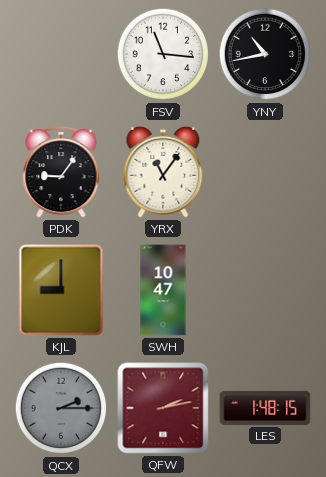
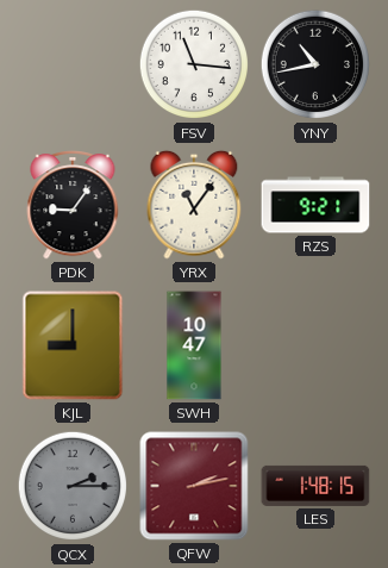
RZS: none -> 9:21
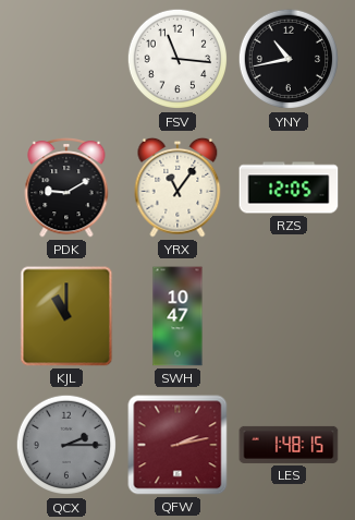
PDK: 9:06 -> 9:10
RZS: 9:21 -> 12:05
KJL: 9:00 -> 11:00
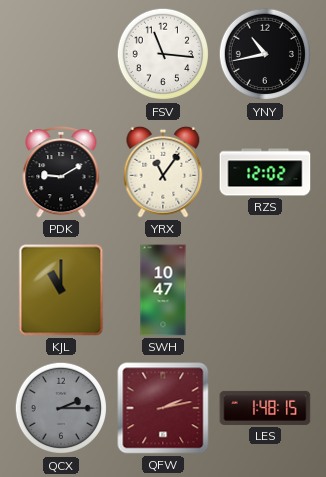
RZS: 12:05 -> 12:02
